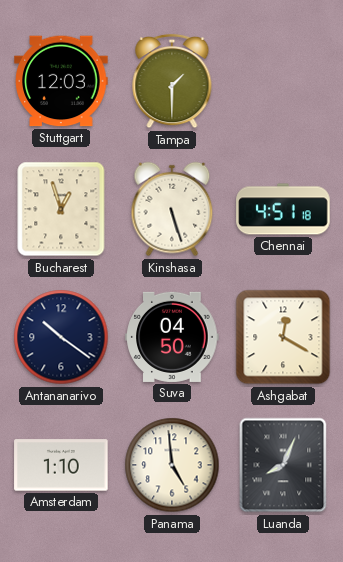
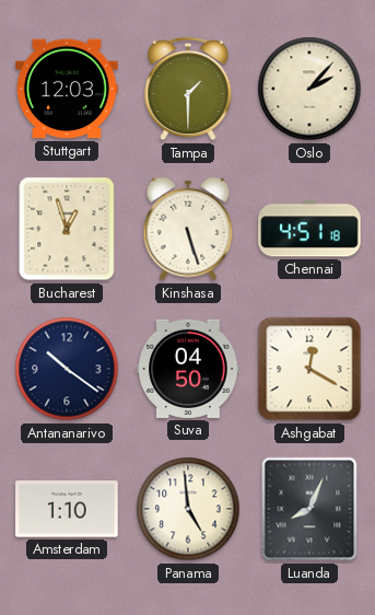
Oslo: none -> 2:07
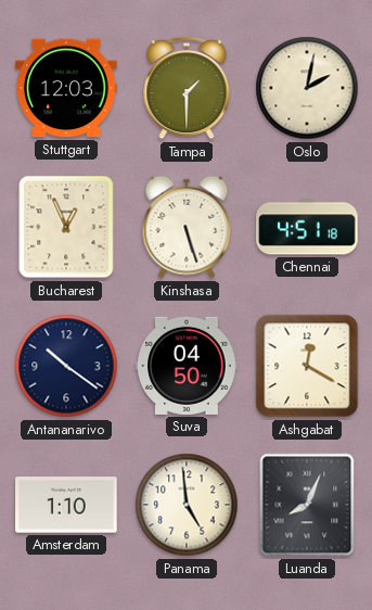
Oslo: 2:07 -> 2:02
Bucharest: 12:57 -> 12:56
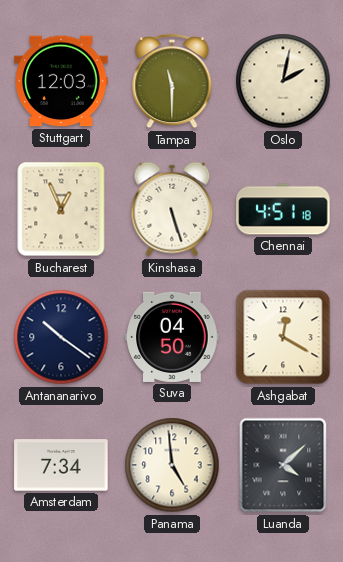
Tampa: 1:30 -> 11:30
Amsterdam: 1:10 -> 7:34
Luanda: 8:04 -> 4:08
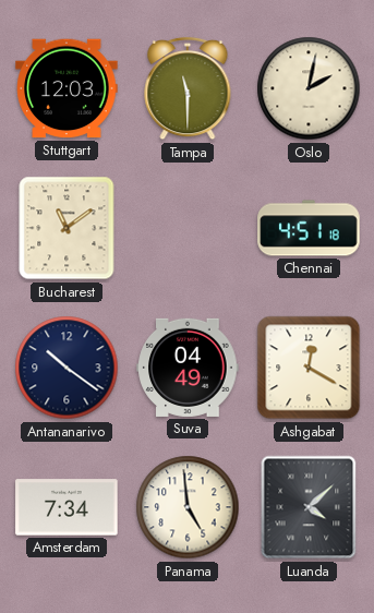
Bucharest: 12:56 -> 11:09
Kinshasa: 5:27 -> none
Suva: 04:50 -> 04:49
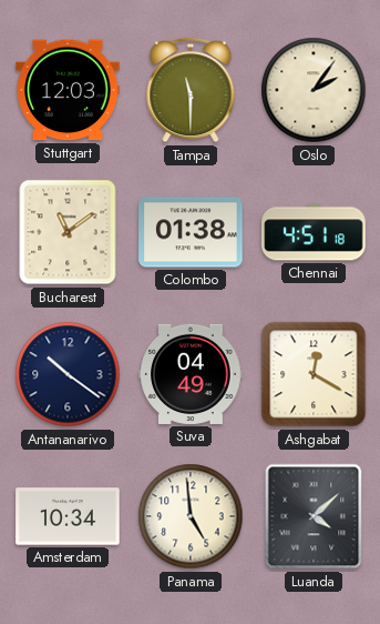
Oslo: 2:02 -> 2:06
Colombo: none -> 01:38
Amsterdam: 7:34 -> 10:34
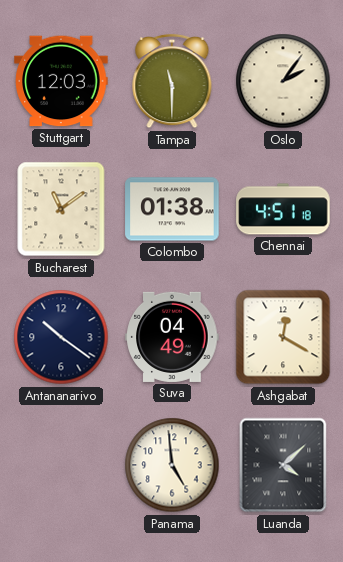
Amsterdam: 10:34 -> none
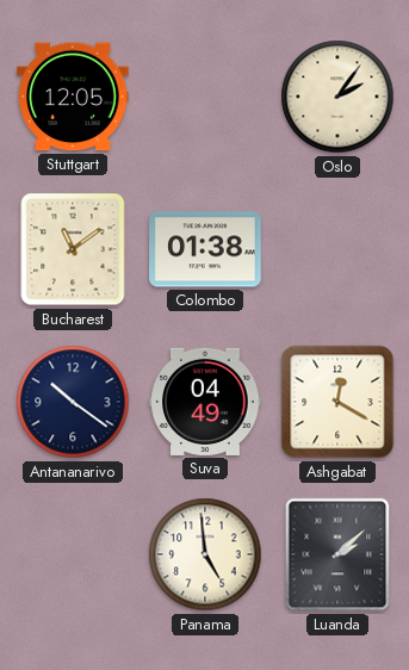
Stuttgart: 12:03 -> 12:05
Tampa: 11:30 -> none
Chennai: 4:51 -> none
Luanda: 4:08 -> 2:08
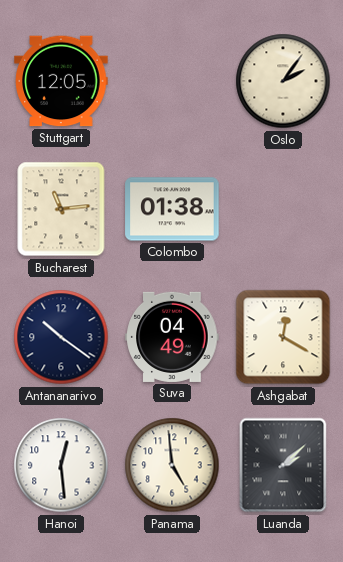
Bucharest: 11:09 -> 11:14
Hanoi: none -> 12:29
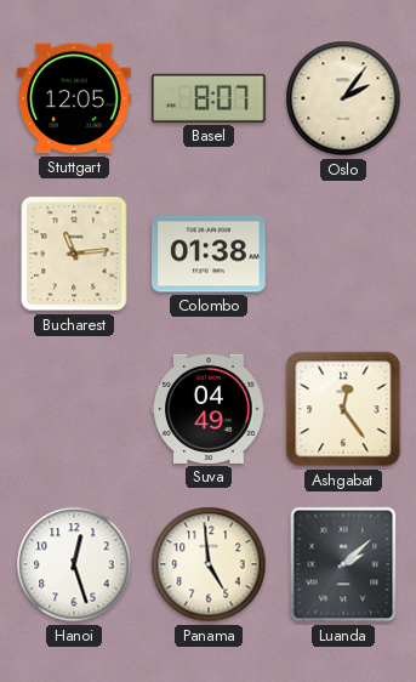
Basel: none -> 8:07
Antananarivo: 10:21 -> none
Ashgabat: 12:20 -> 12:24
Hanoi: 12:29 -> 12:27
